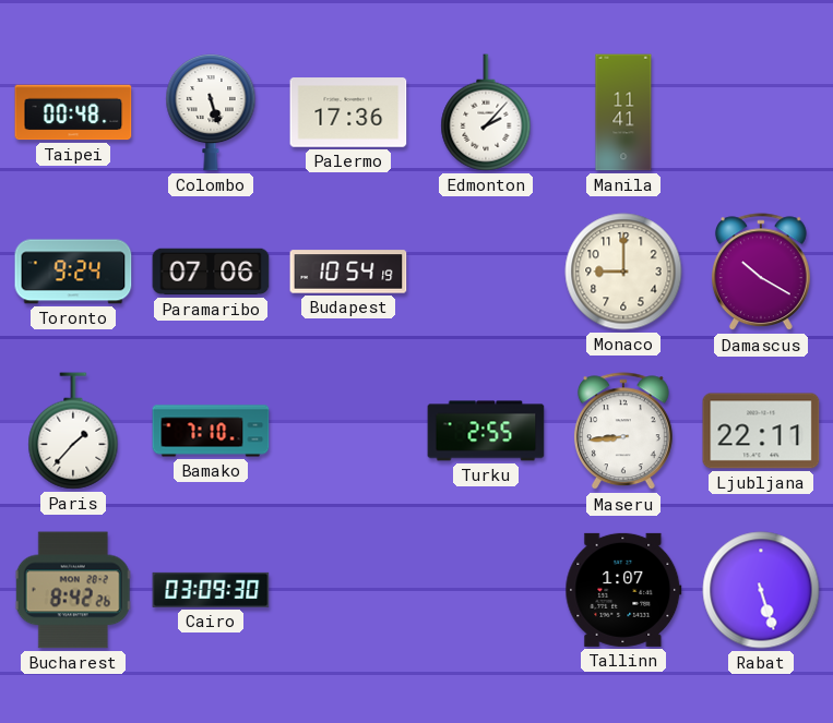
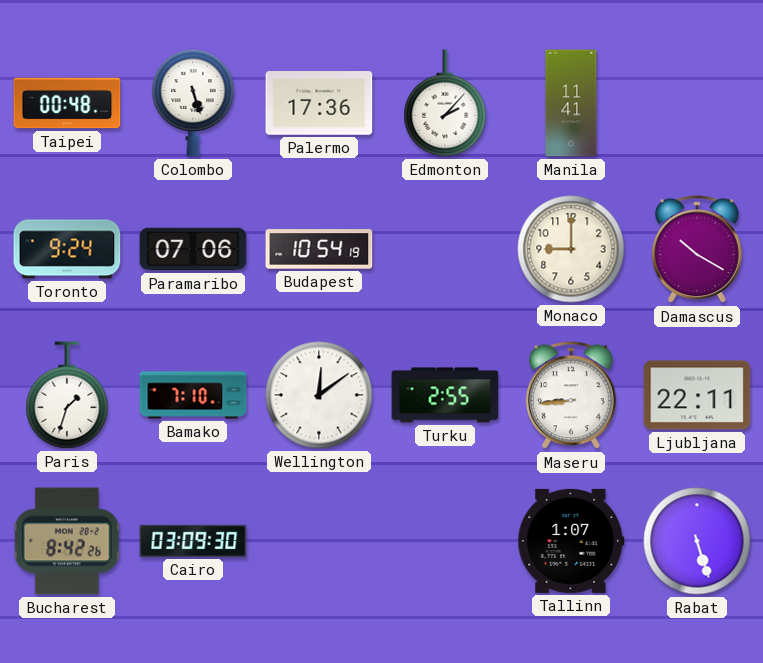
Paris: 1:37 -> 1:33
Wellington: none -> 12:09
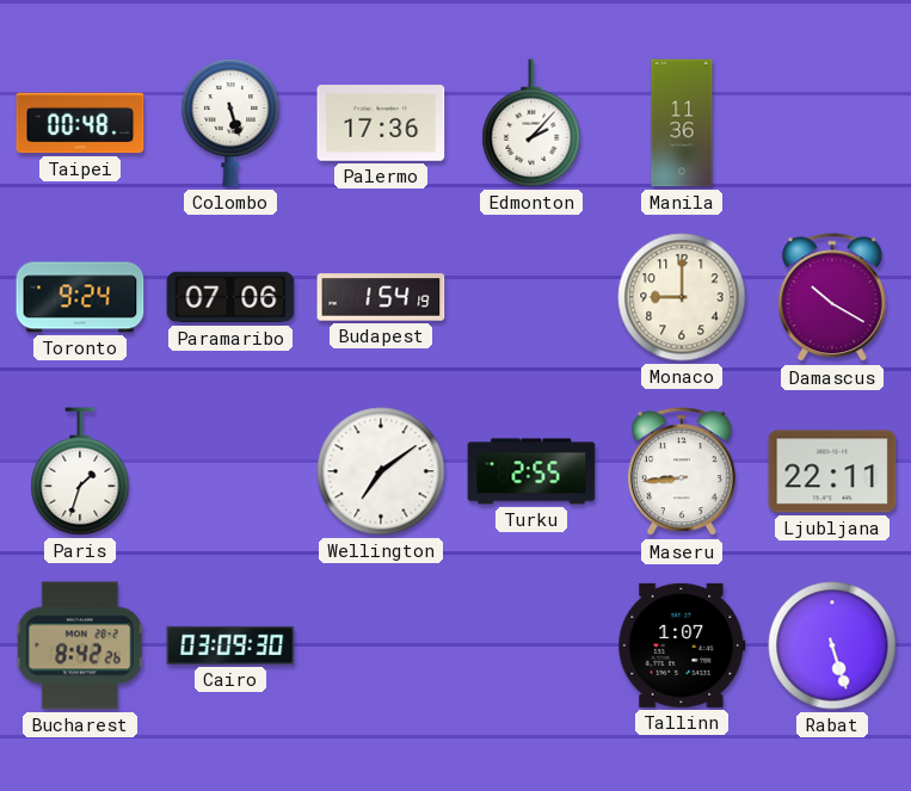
Manila: 11:41 -> 11:36
Budapest: 10:54 -> 1:54
Bamako: 7:10 -> none
Wellington: 12:09 -> 7:09
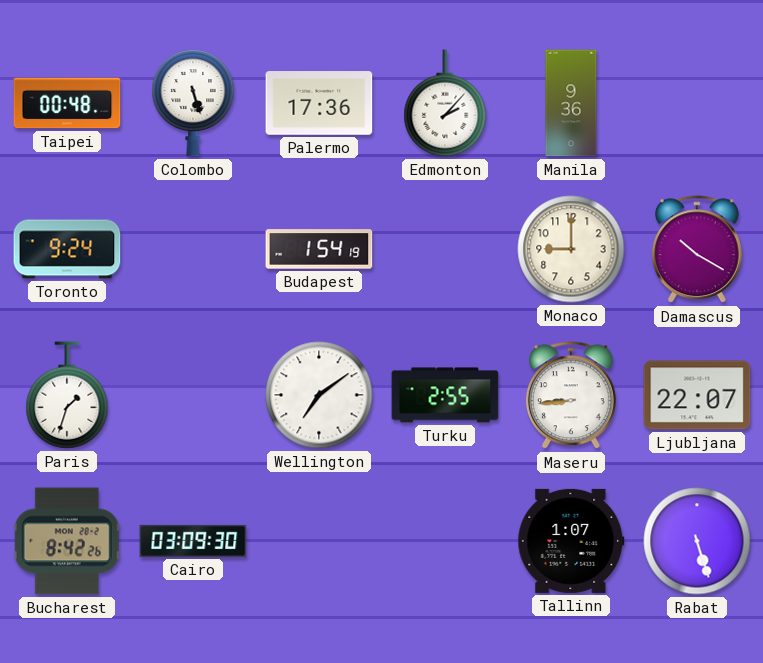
Manila: 11:36 -> 9:36
Paramaribo: 07:06 -> none
Ljubljana: 22:11 -> 22:07
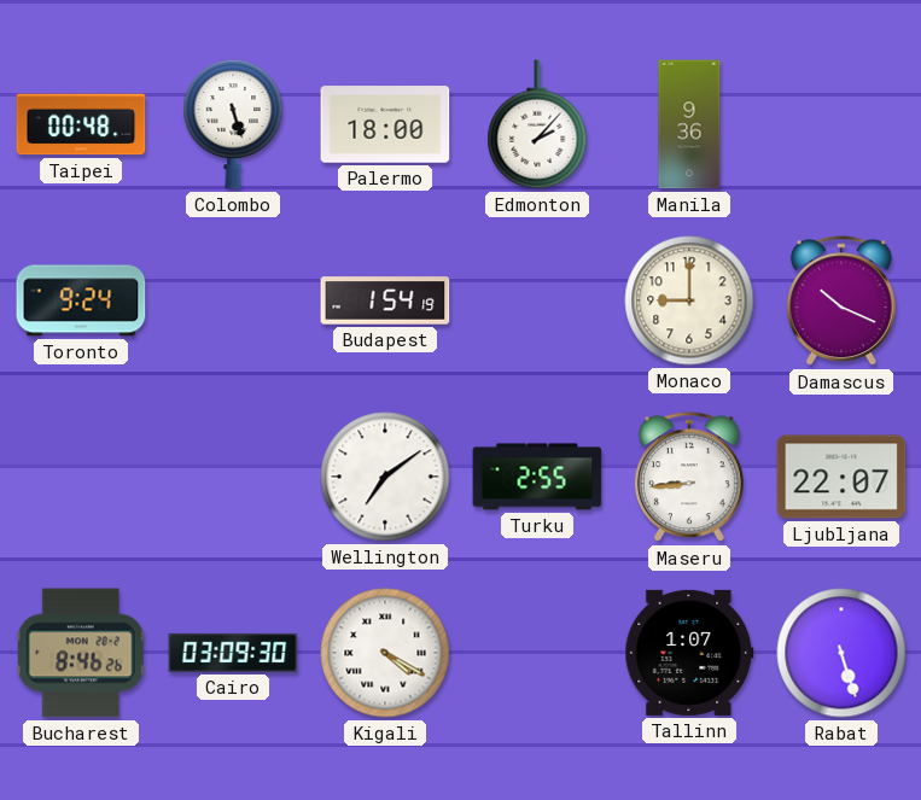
Palermo: 17:36 -> 18:00
Damascus: 10:20 -> 10:19
Paris: 1:33 -> none
Bucharest: 8:42 -> 8:46
Kigali: none -> 4:20
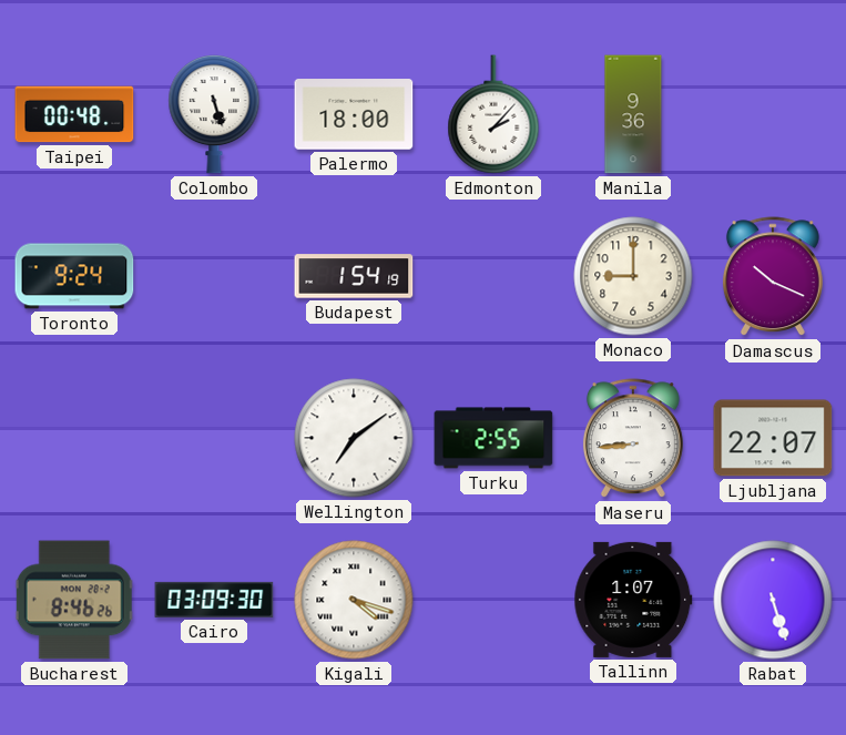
Kigali: 4:20 -> 4:18
